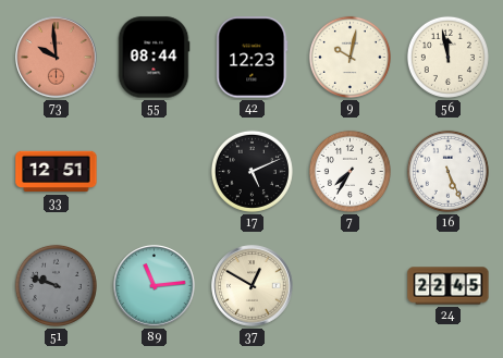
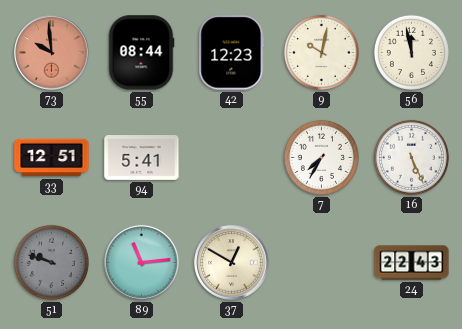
94: none -> 5:41
17: 5:11 -> none
24: 22:45 -> 22:43
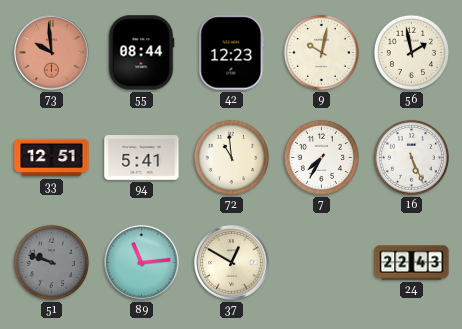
56: 11:58 -> 1:58
72: none -> 10:59
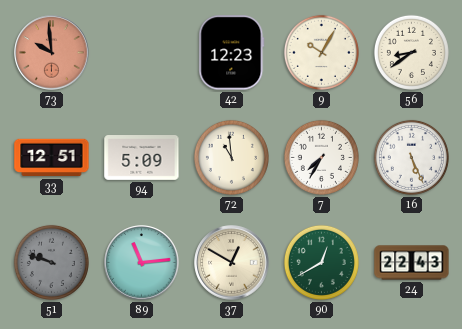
55: 08:44 -> none
9: 10:02 -> 10:05
56: 1:58 -> 8:39
94: 5:41 -> 5:09
90: none -> 12:40
